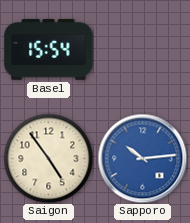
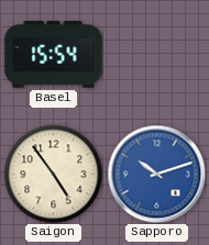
Sapporo: 10:14 -> 10:12
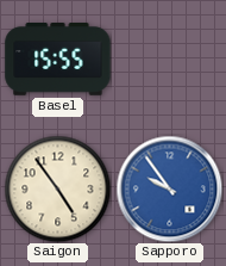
Basel: 15:54 -> 15:55
Sapporo: 10:12 -> 9:54
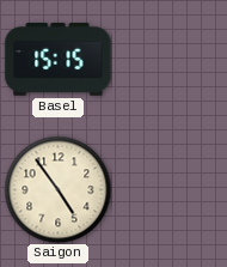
Basel: 15:55 -> 15:15
Sapporo: 9:54 -> none
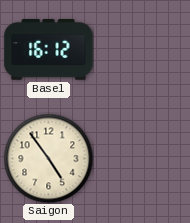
Basel: 15:15 -> 16:12
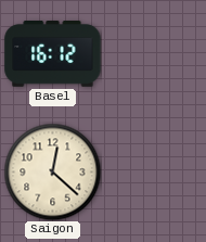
Saigon: 4:54 -> 12:22
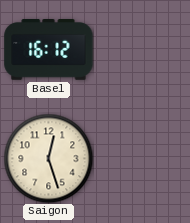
Saigon: 12:22 -> 12:27
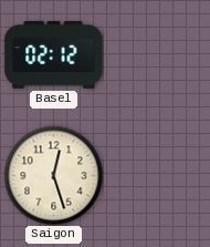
Basel: 16:12 -> 02:12
